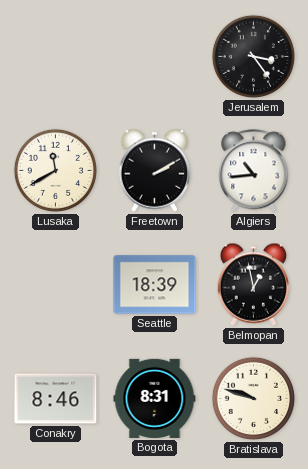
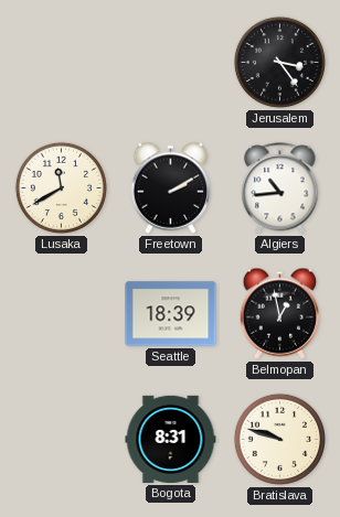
Conakry: 8:46 -> none
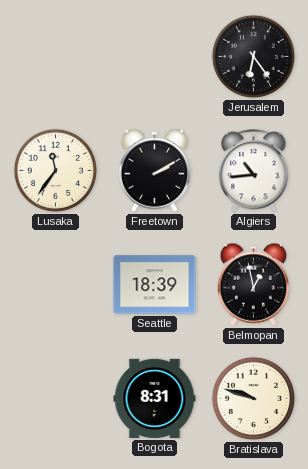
Jerusalem: 3:24 -> 6:24
Lusaka: 11:40 -> 11:36
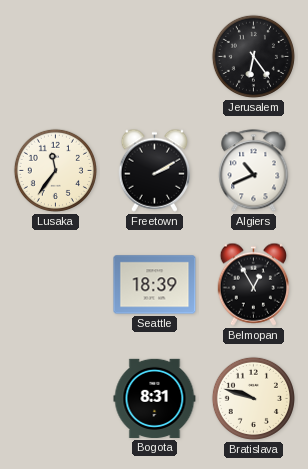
Algiers: 10:44 -> 10:41
Belmopan: 12:58 -> 12:55
